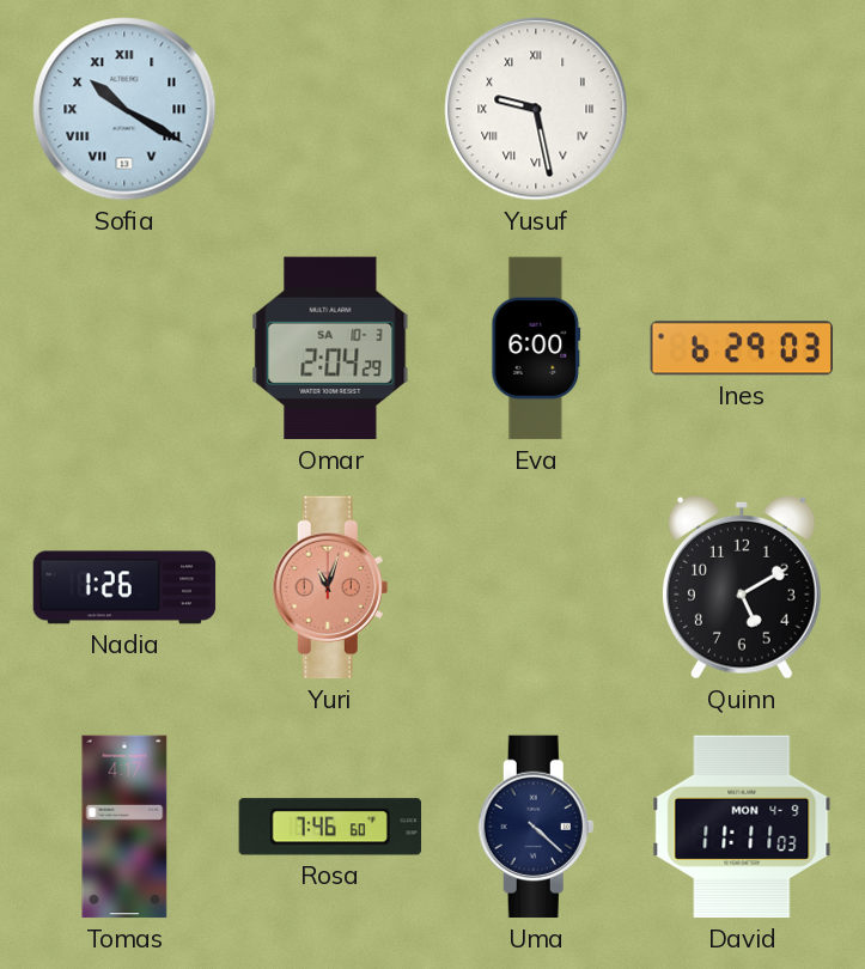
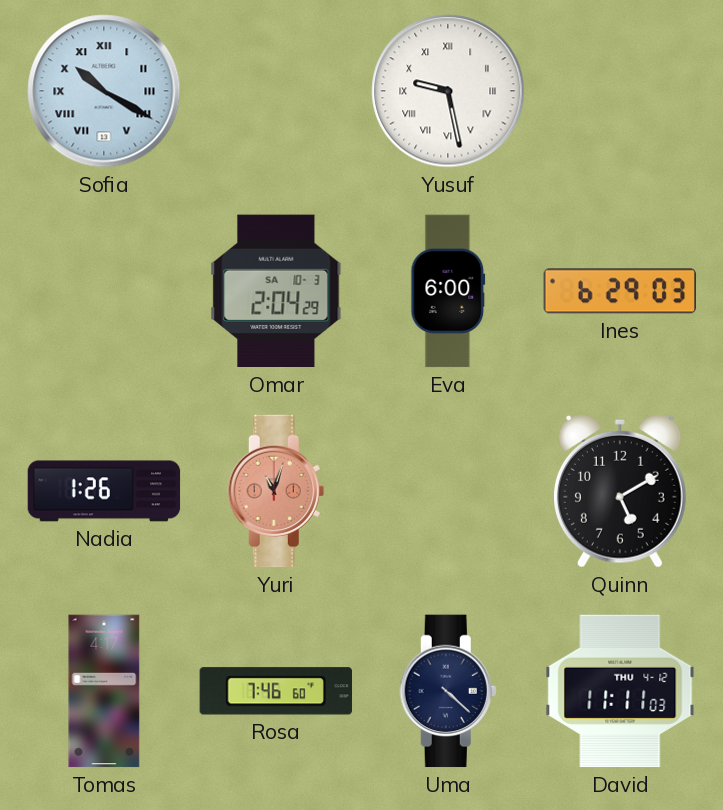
David date: MON 4-9 -> THU 4-12
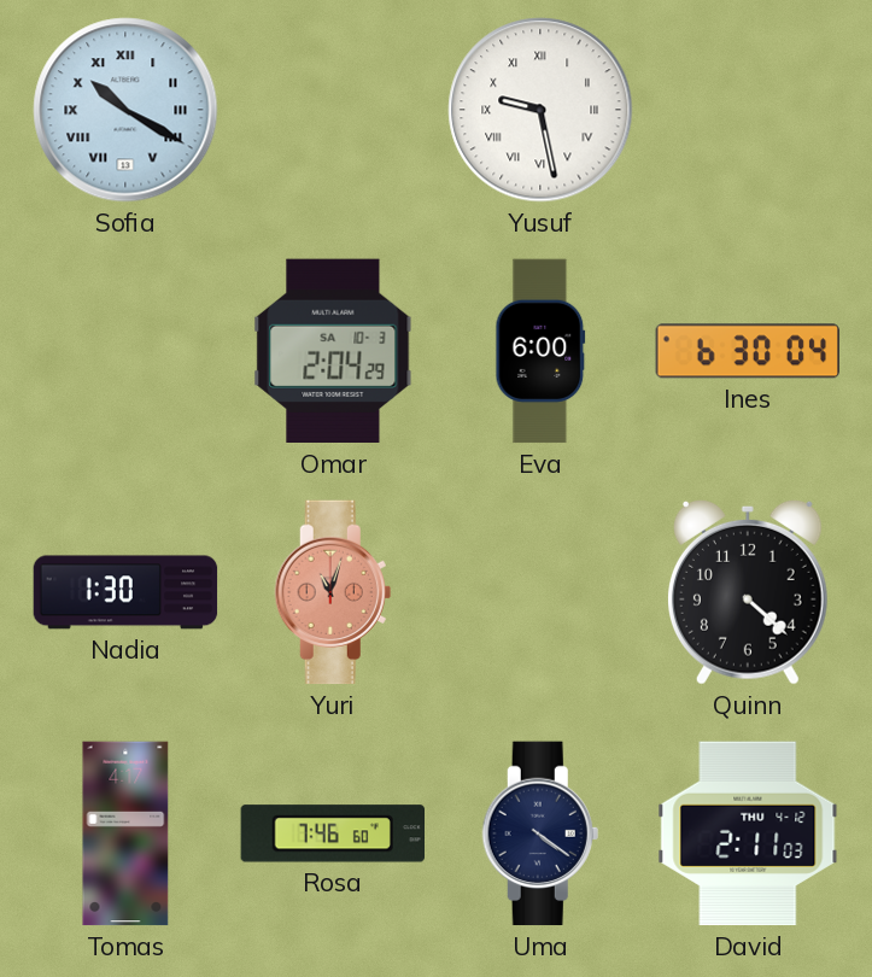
Ines: 6:29 -> 6:30
Nadia: 1:26 -> 1:30
Quinn: 5:10 -> 4:22
Uma: 4:22 -> 4:21
David: 11:11 -> 2:11
